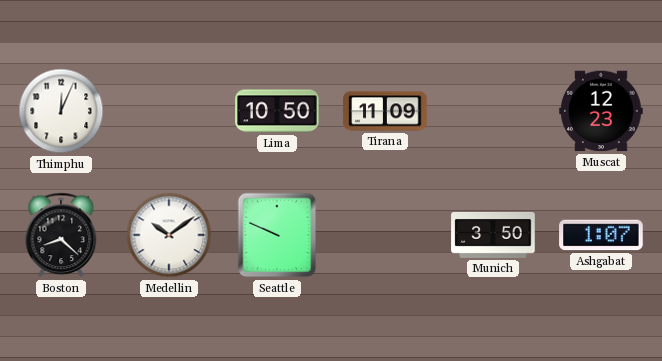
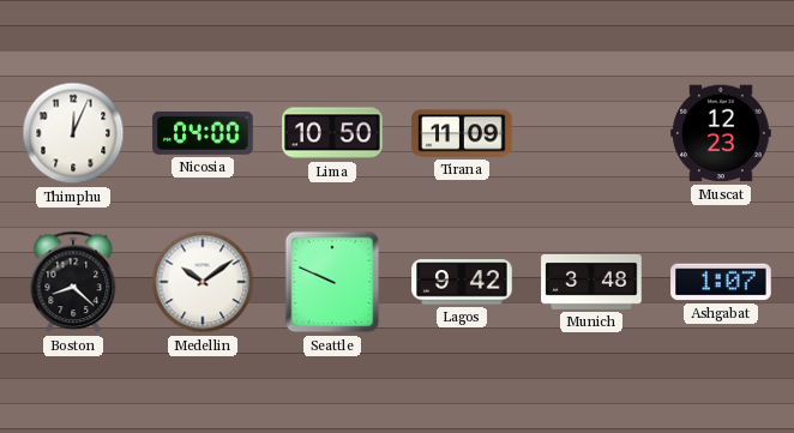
Nicosia: none -> 04:00
Lagos: none -> 9:42
Munich: 3:50 -> 3:48
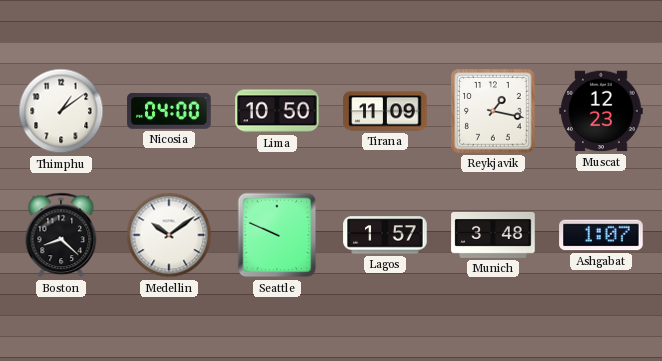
Thimphu: 12:04 -> 1:09
Reykjavik: none -> 1:17
Lagos: 9:42 -> 1:57
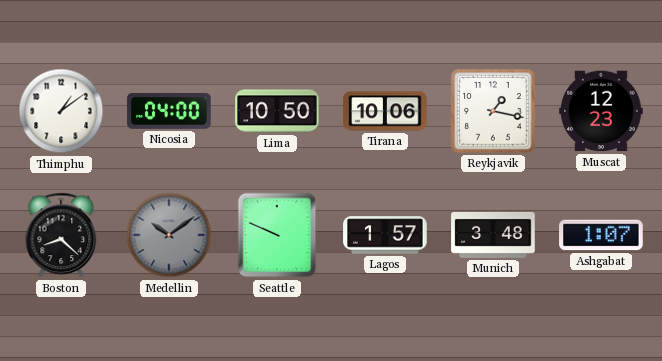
Tirana: 11:09 -> 10:06
Medellin dial: white -> grey
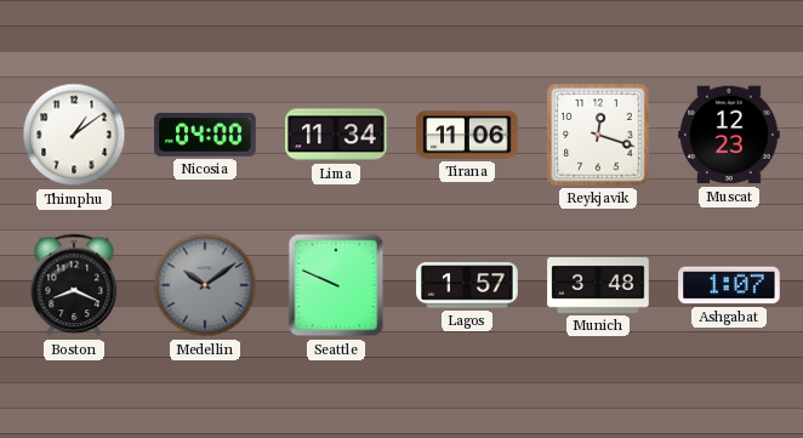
Lima: 10:50 -> 11:34
Tirana: 10:06 -> 11:06
Reykjavik: 1:17 -> 12:18
Boston: 8:22 -> 8:19
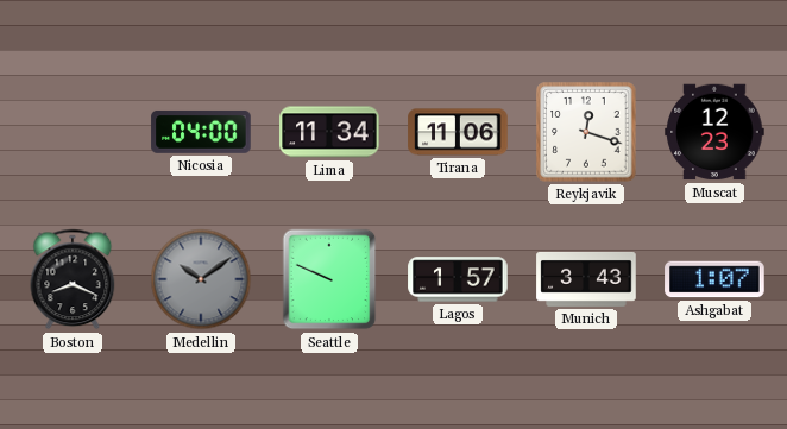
Thimphu: 1:09 -> none
Munich: 3:48 -> 3:43
